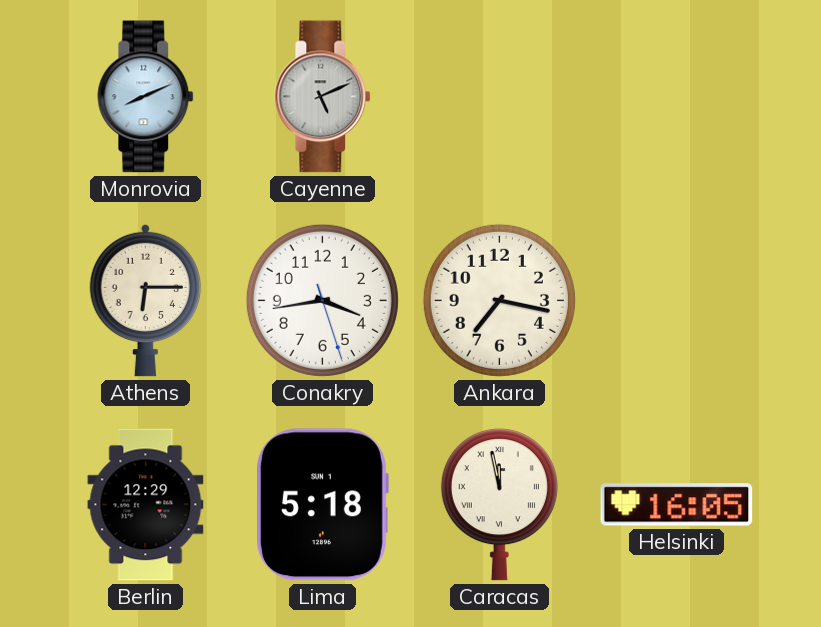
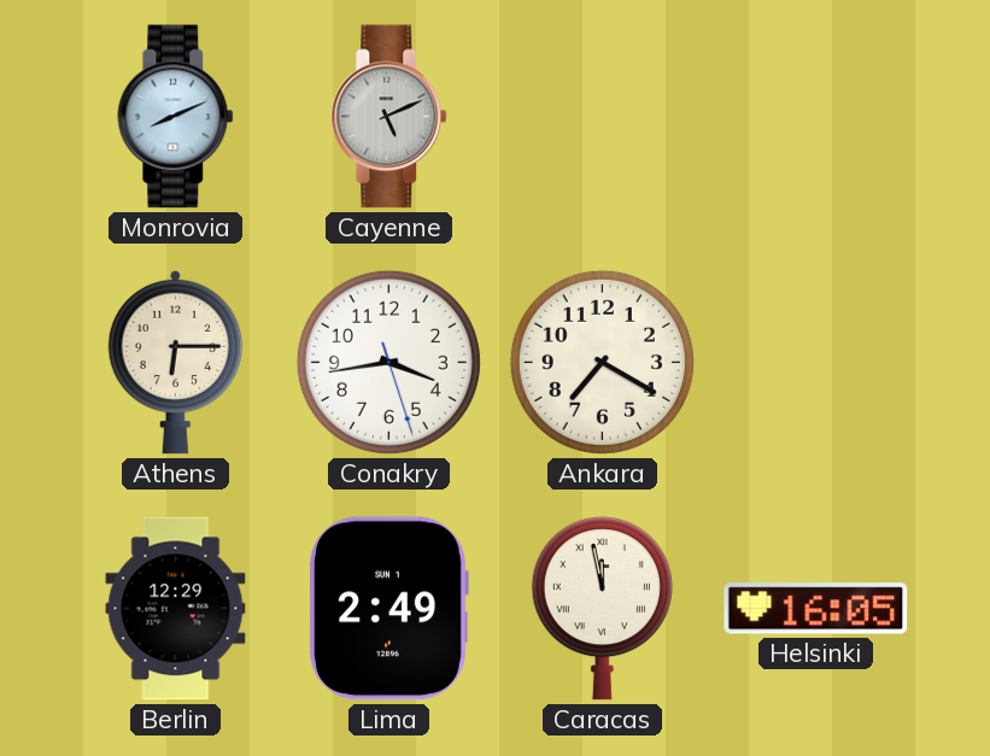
Ankara: 7:17 -> 7:20
Lima: 5:18 -> 2:49
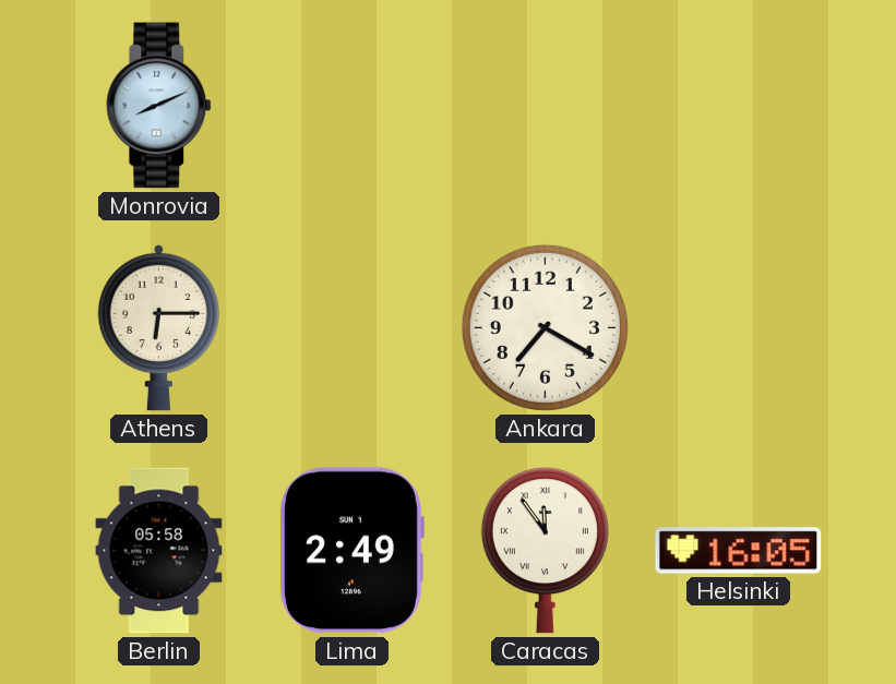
Cayenne: 5:11 -> none
Conakry: 3:43 -> none
Berlin: 12:29 -> 05:58
Caracas: 11:58 -> 11:54
